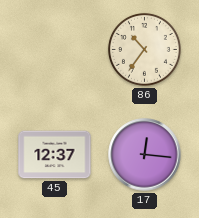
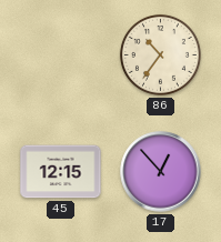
45: 12:37 -> 12:15
17: 12:16 -> 12:53
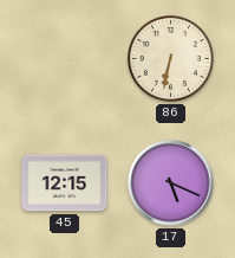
86: 10:36 -> 6:32
17: 12:53 -> 5:19
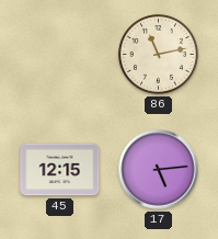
86: 6:32 -> 11:13
17: 5:19 -> 5:14
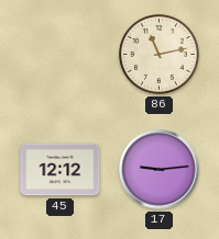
45: 12:15 -> 12:12
17: 5:14 -> 9:14
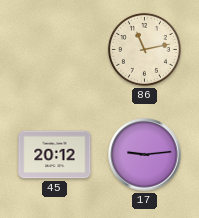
45: 12:12 -> 20:12
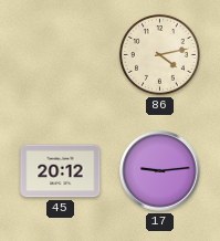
86: 11:13 -> 4:13
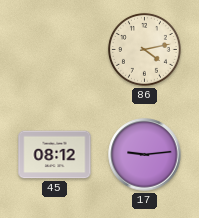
45: 20:12 -> 08:12
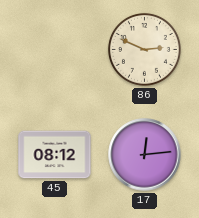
86: 4:13 -> 2:49
17: 9:14 -> 12:14
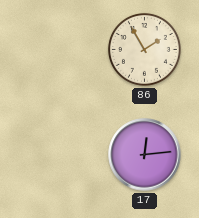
86: 2:49 -> 1:55
45: 08:12 -> none
